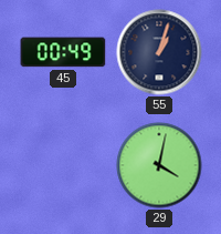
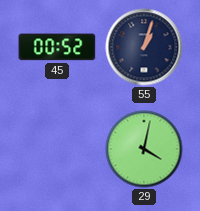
45: 00:49 -> 00:52
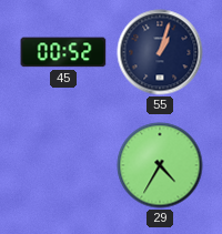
29: 4:02 -> 4:35
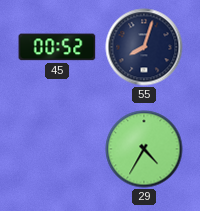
55: 1:03 -> 8:03
